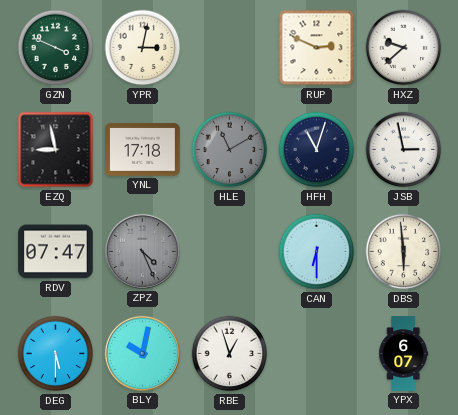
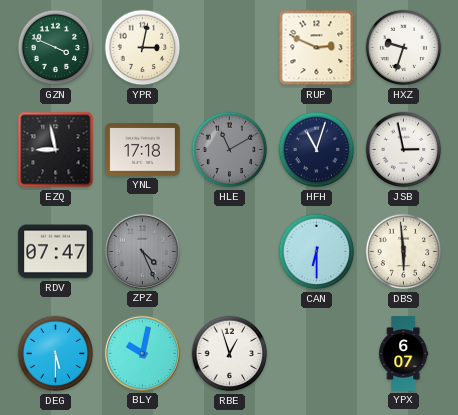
HXZ: 9:38 -> 9:33
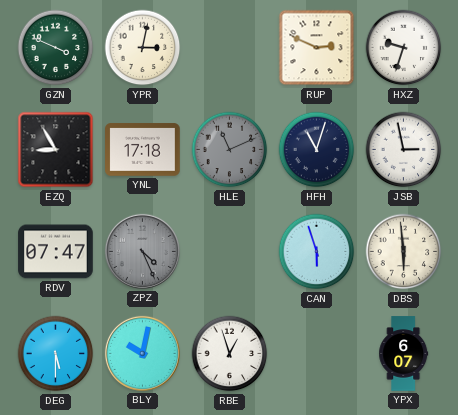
EZQ: 8:58 -> 8:55
HLE: 11:10 -> 11:11
CAN: 6:30 -> 5:57
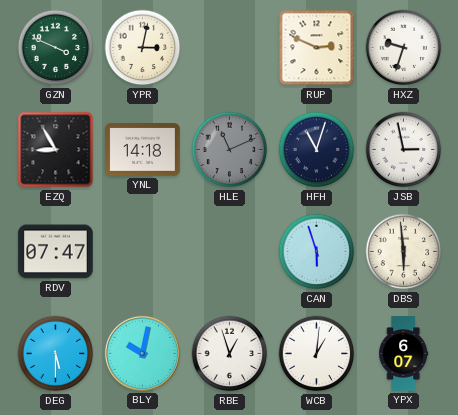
YNL: 17:18 -> 14:18
ZPZ: 4:26 -> none
WCB: none -> 1:01
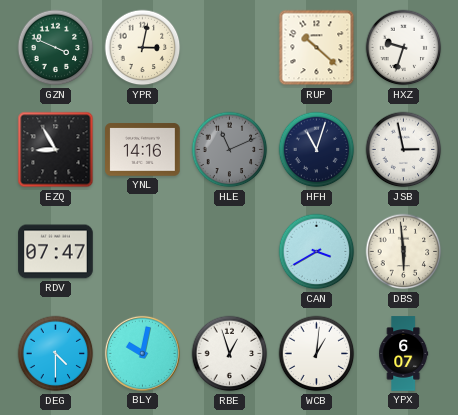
RUP: 2:49 -> 10:22
YNL: 14:18 -> 14:16
CAN: 5:57 -> 3:40
DEG: 5:30 -> 4:30
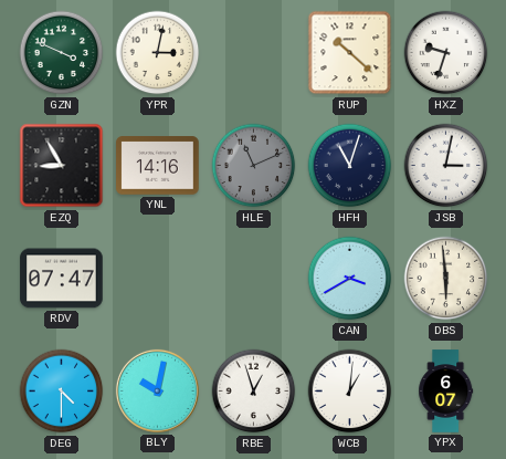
JSB: 2:58 -> 3:02
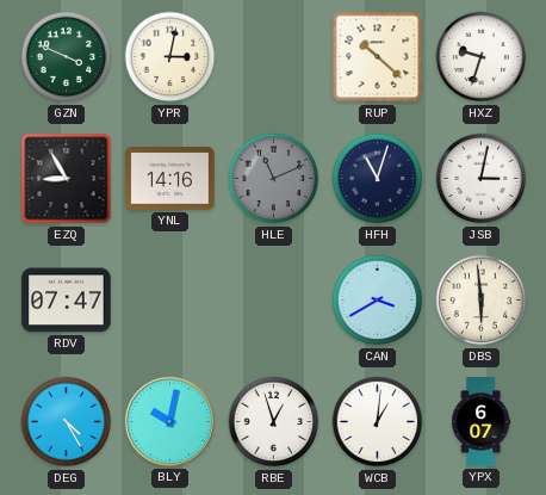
DEG: 4:30 -> 4:25
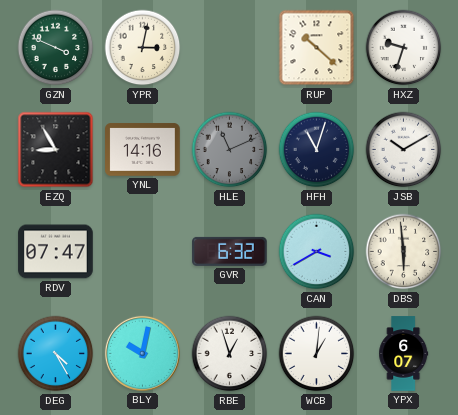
JSB: 3:02 -> 10:10
GVR: none -> 6:32
